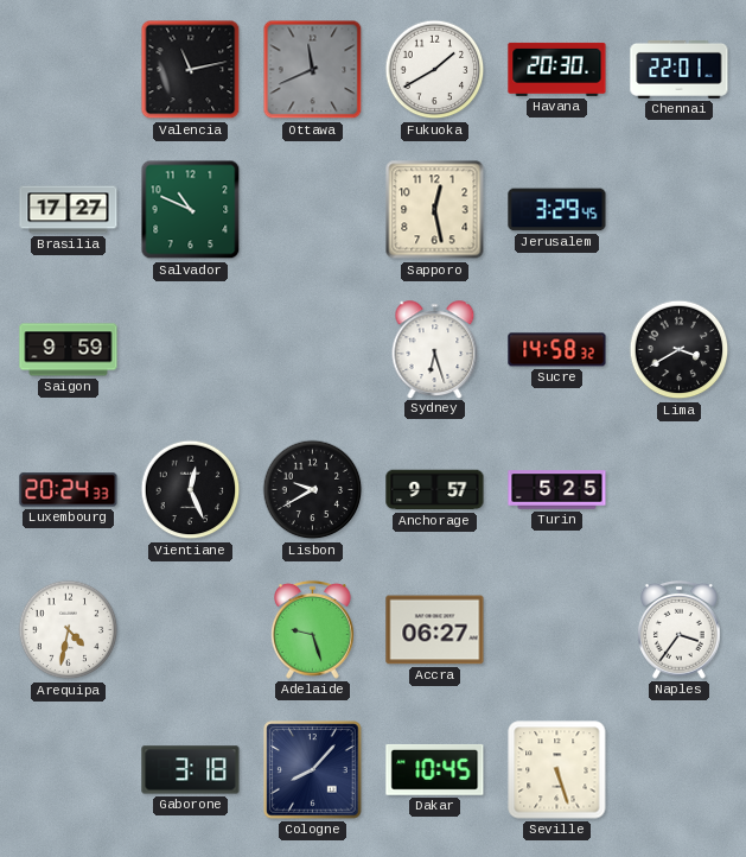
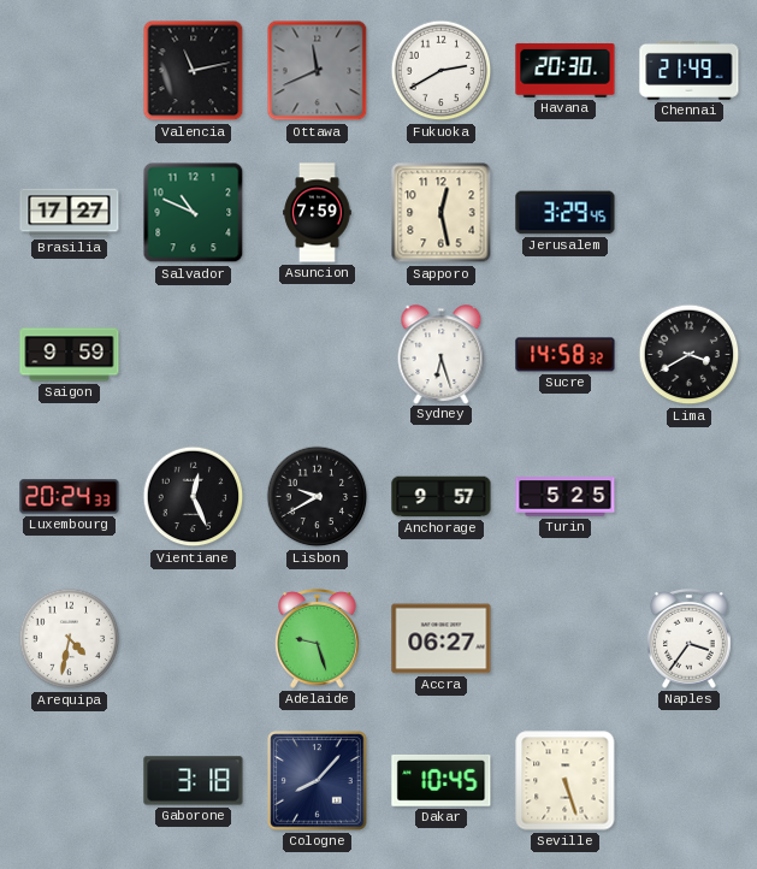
Fukuoka: 1:40 -> 2:40
Chennai: 22:01 -> 21:49
Asuncion: none -> 7:59
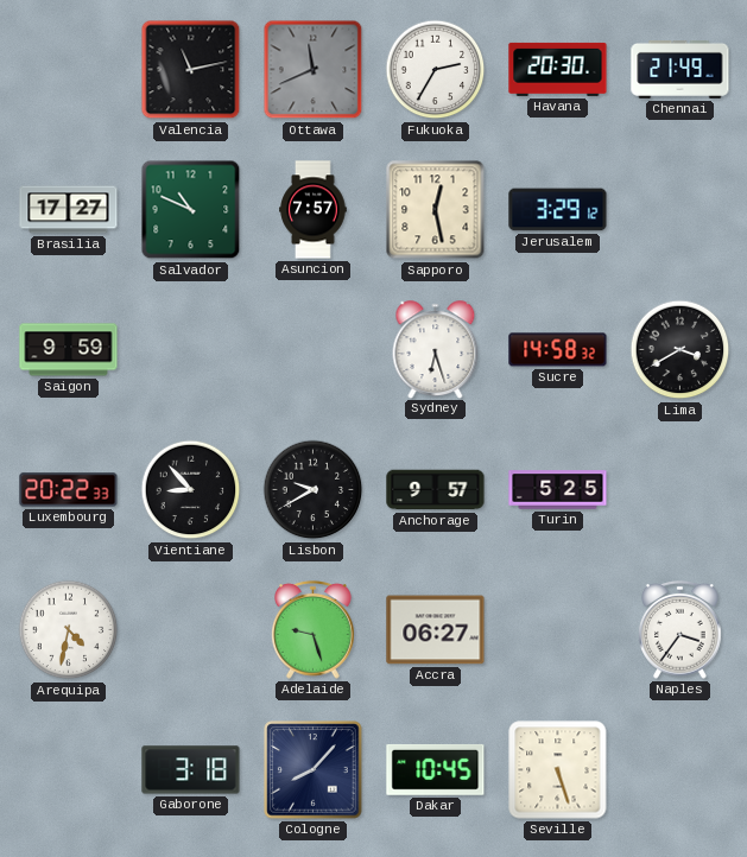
Fukuoka: 2:40 -> 2:35
Asuncion: 7:59 -> 7:57
Jerusalem: 3:29:45 -> 3:29:12
Luxembourg: 20:24 -> 20:22
Vientiane: 12:26 -> 8:53
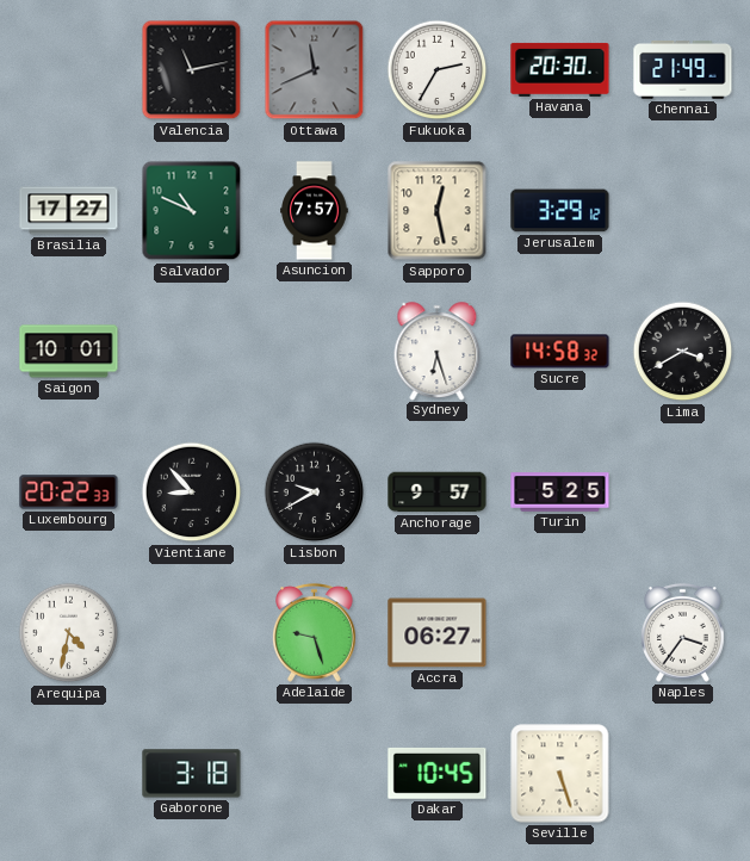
Saigon: 9:59 -> 10:01
Cologne: 8:07 -> none
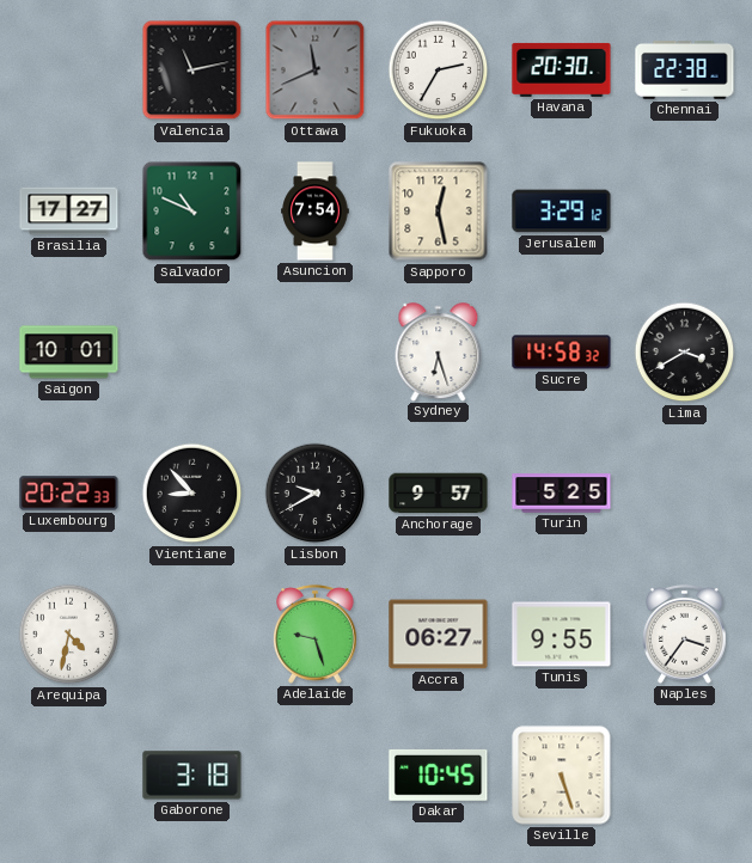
Chennai: 21:49 -> 22:38
Asuncion: 7:57 -> 7:54
Tunis: none -> 9:55
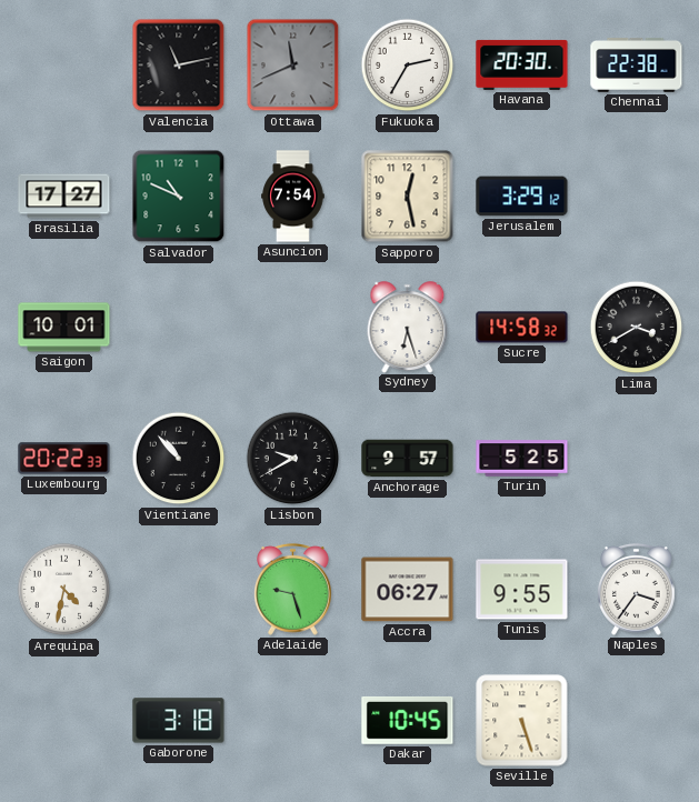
Vientiane: 8:53 -> 10:53
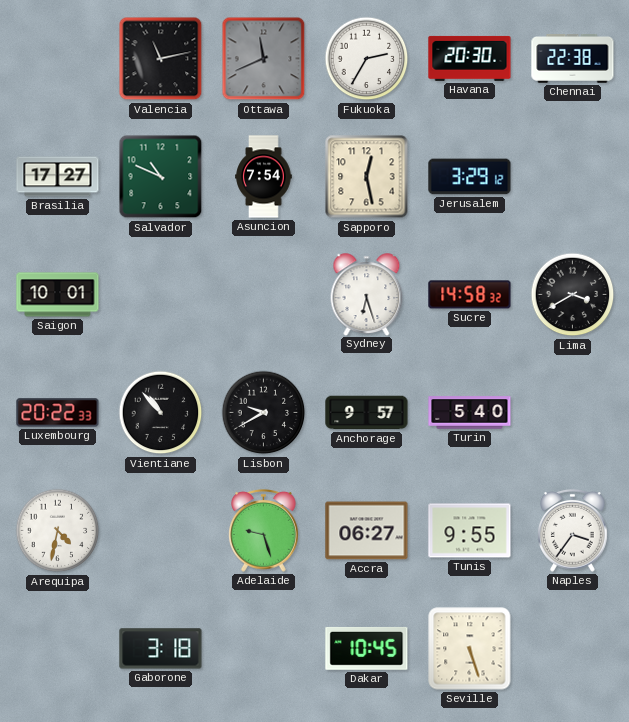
Turin: 5:25 -> 5:40
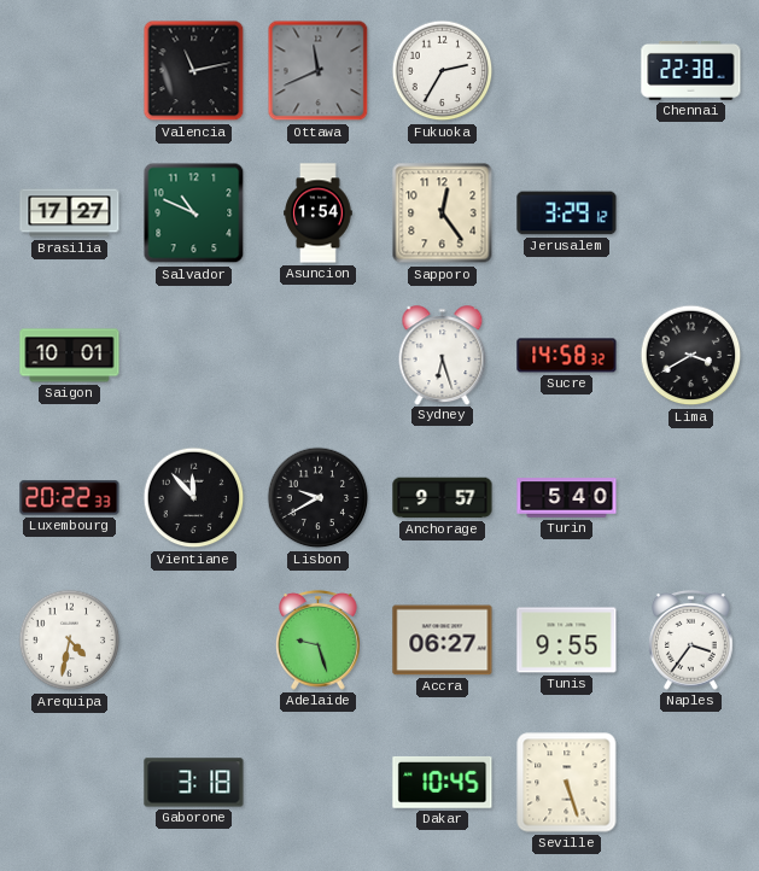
Havana: 20:30 -> none
Asuncion: 7:54 -> 1:54
Sapporo: 12:28 -> 12:24
Vientiane: 10:53 -> 11:53
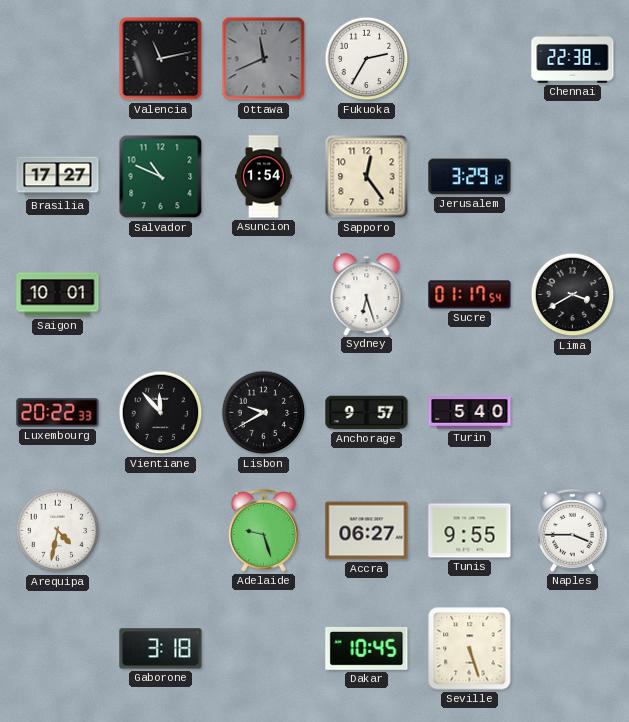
Sucre: 14:58 -> 01:17
Naples: 3:36 -> 3:45
